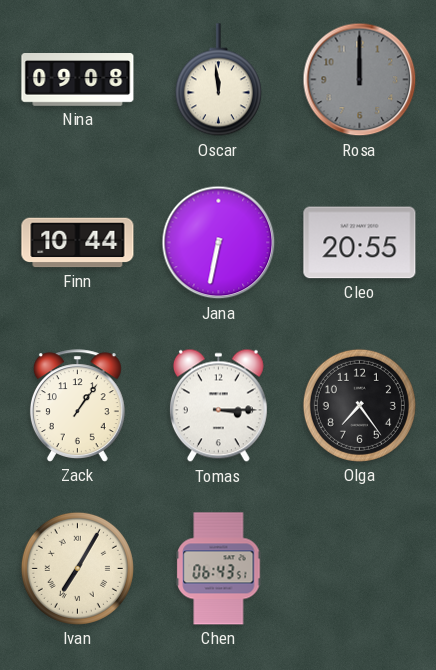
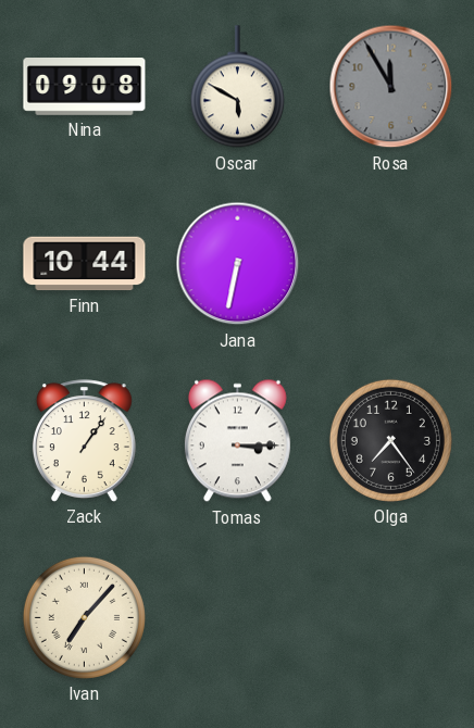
Oscar: 11:59 -> 5:50
Rosa: 12:00 -> 11:55
Cleo: 20:55 -> none
Ivan: 7:05 -> 7:07
Chen: 06:43 -> none
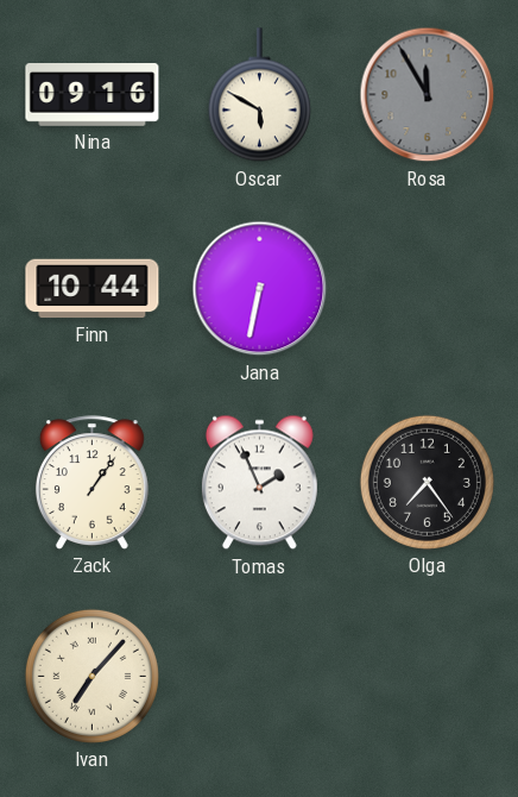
Nina: 09:08 -> 09:16
Tomas: 3:15 -> 1:56
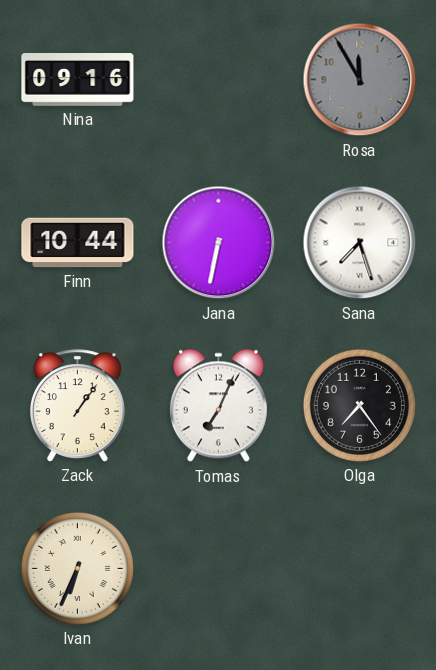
Oscar: 5:50 -> none
Sana: none -> 7:27
Tomas: 1:56 -> 7:04
Ivan: 7:07 -> 6:34
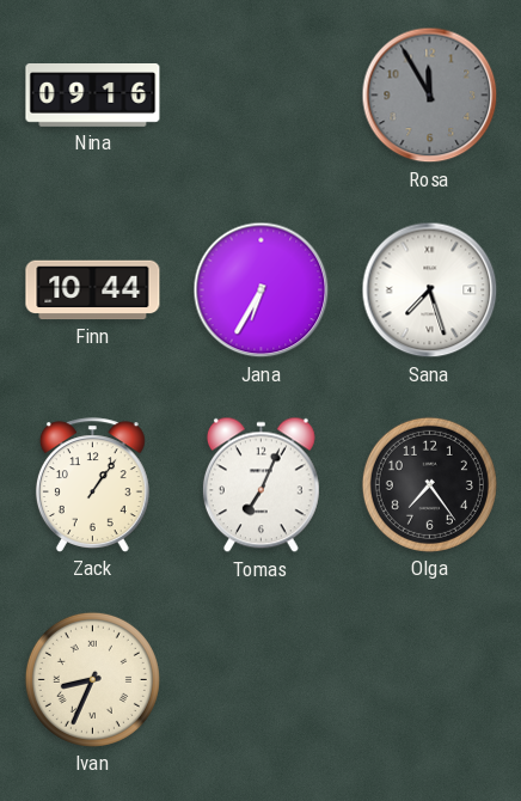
Jana: 6:32 -> 6:35
Ivan: 6:34 -> 8:34
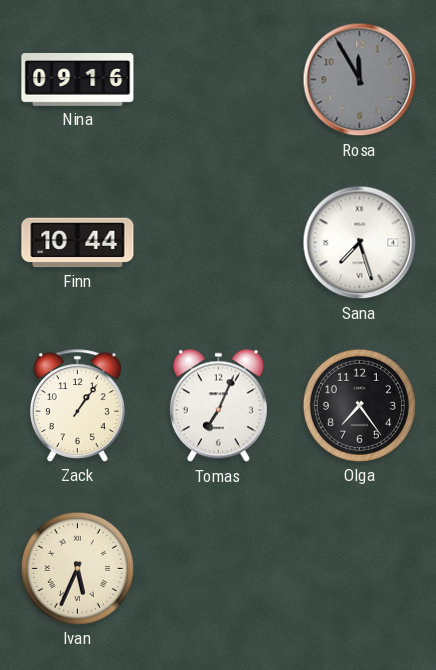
Jana: 6:35 -> none
Ivan: 8:34 -> 5:34
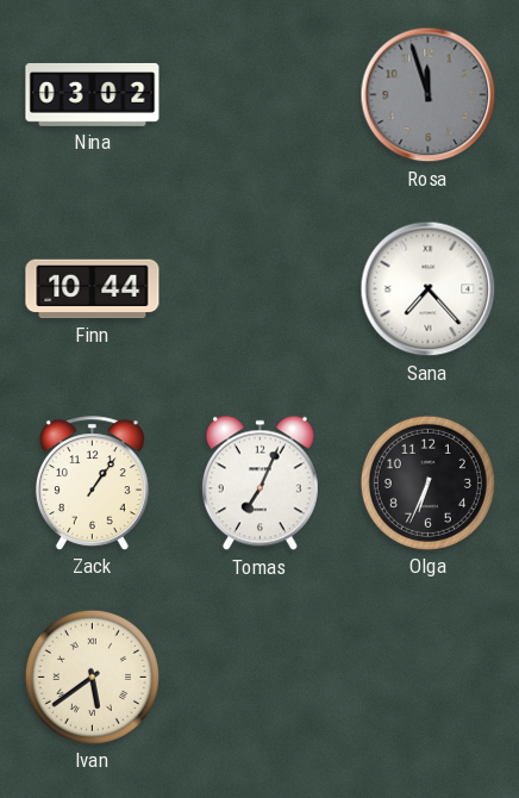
Nina: 09:16 -> 03:02
Rosa: 11:55 -> 11:57
Sana: 7:27 -> 7:23
Olga: 7:24 -> 6:34
Ivan: 5:34 -> 5:39
